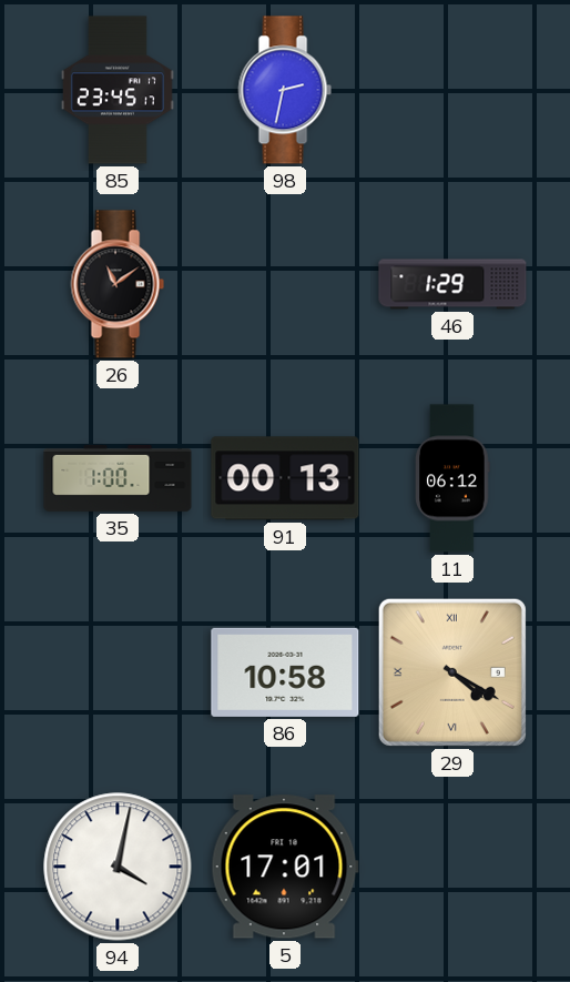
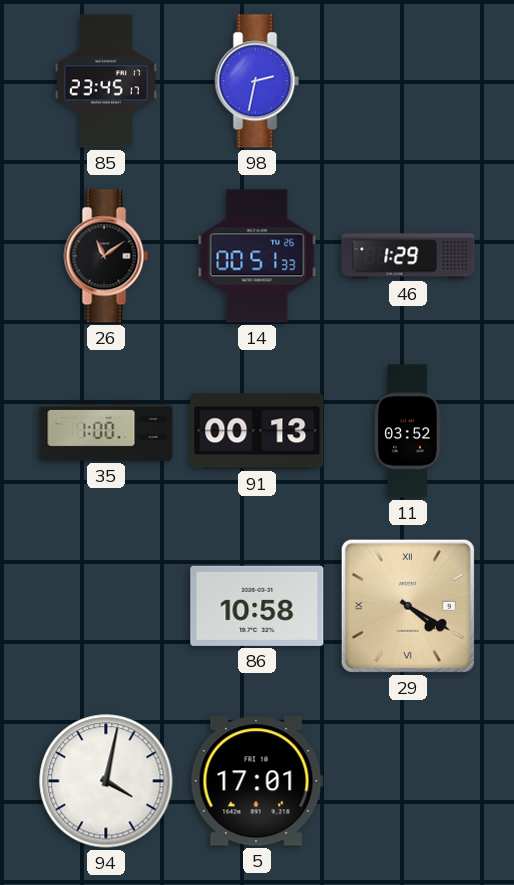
14: none -> 00:51
11: 06:12 -> 03:52
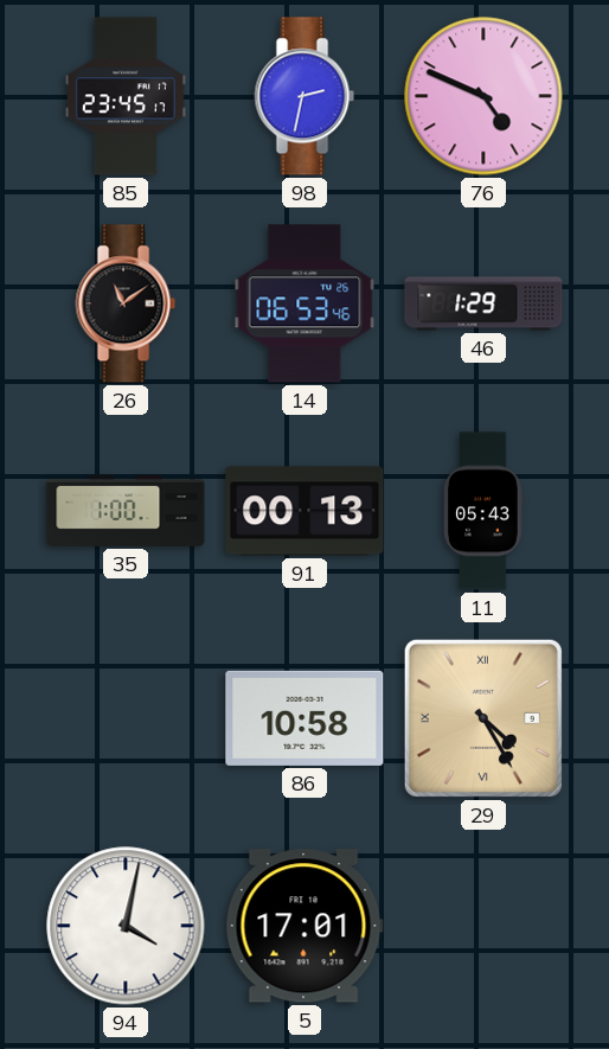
76: none -> 4:49
14: 00:51 -> 06:53
11: 03:52 -> 05:43
29: 4:20 -> 4:25
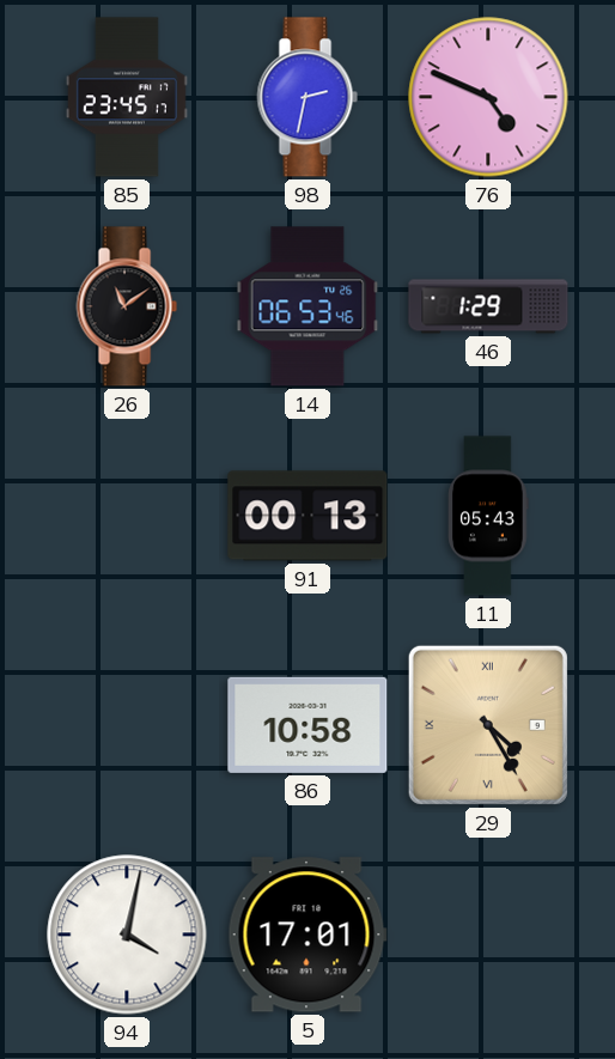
35: 1:00 -> none
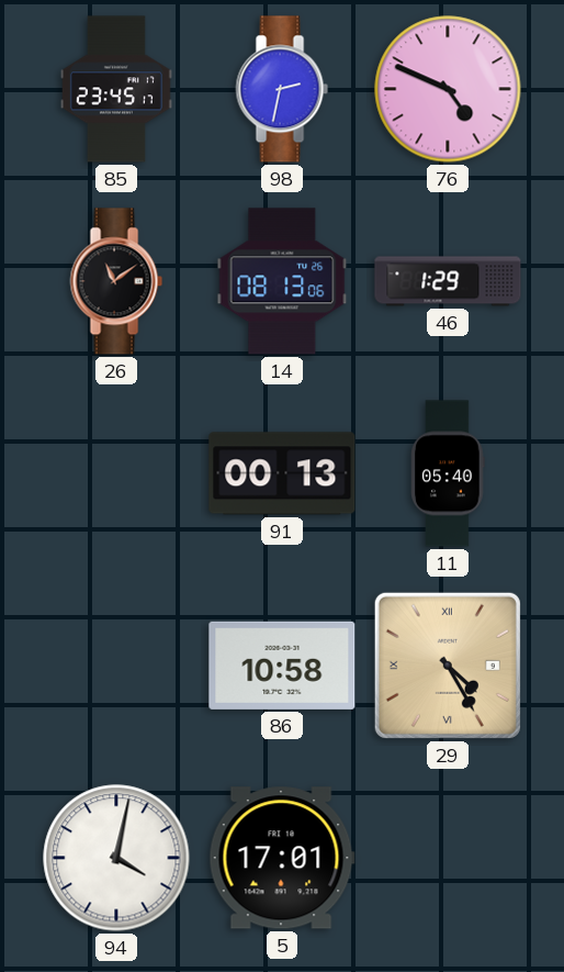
14: 06:53 -> 08:13
11: 05:43 -> 05:40
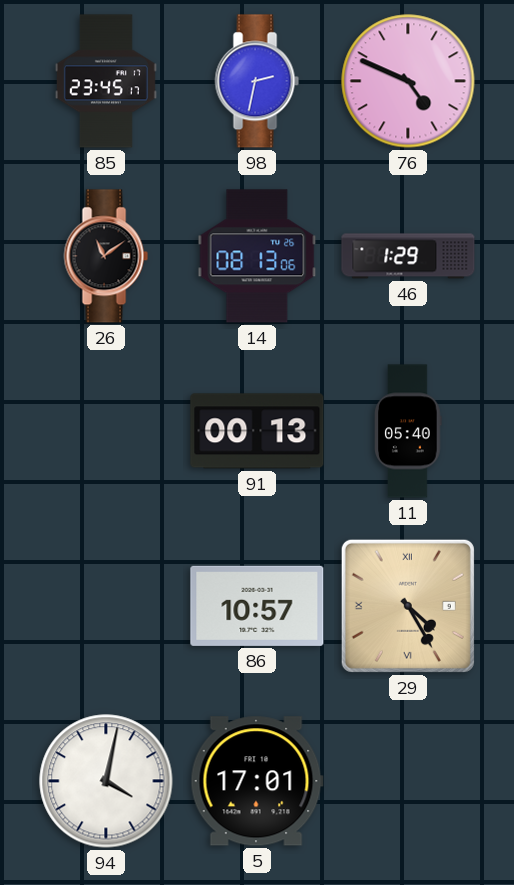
86: 10:58 -> 10:57
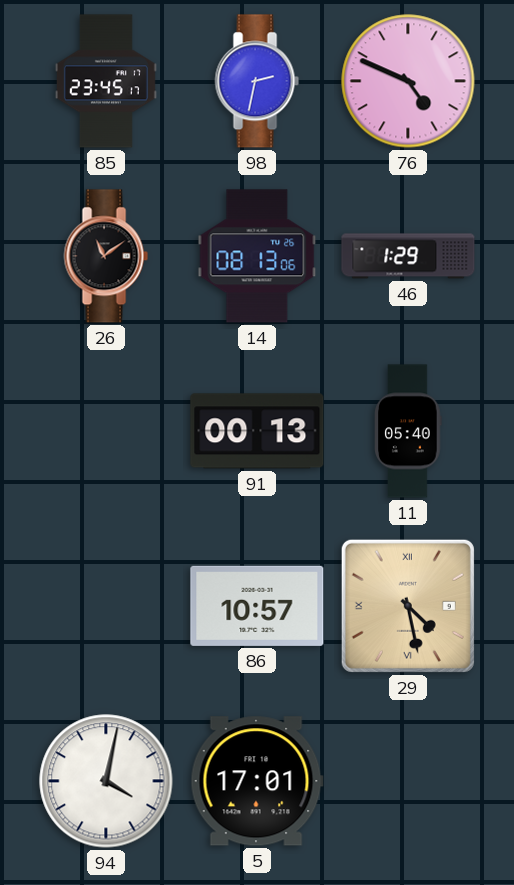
29: 4:25 -> 4:28
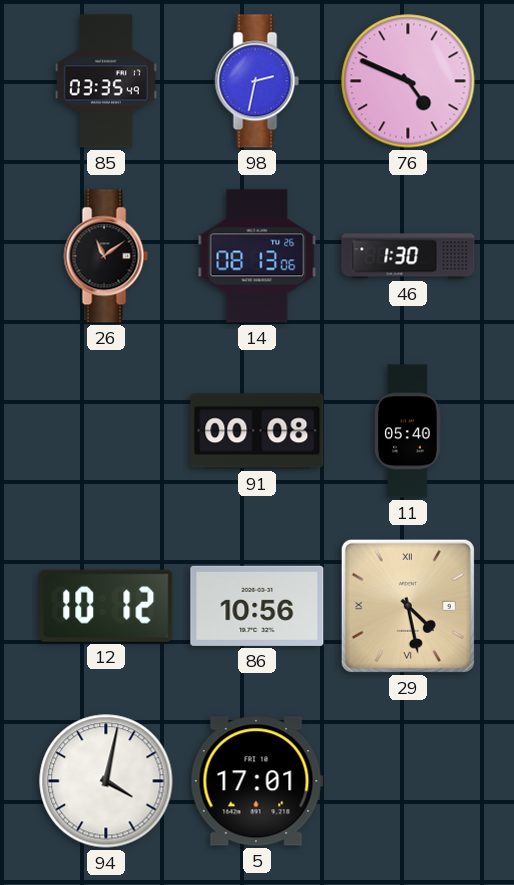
85: 23:45 -> 03:35
46: 1:29 -> 1:30
91: 00:13 -> 00:08
12: none -> 10:12
86: 10:57 -> 10:56
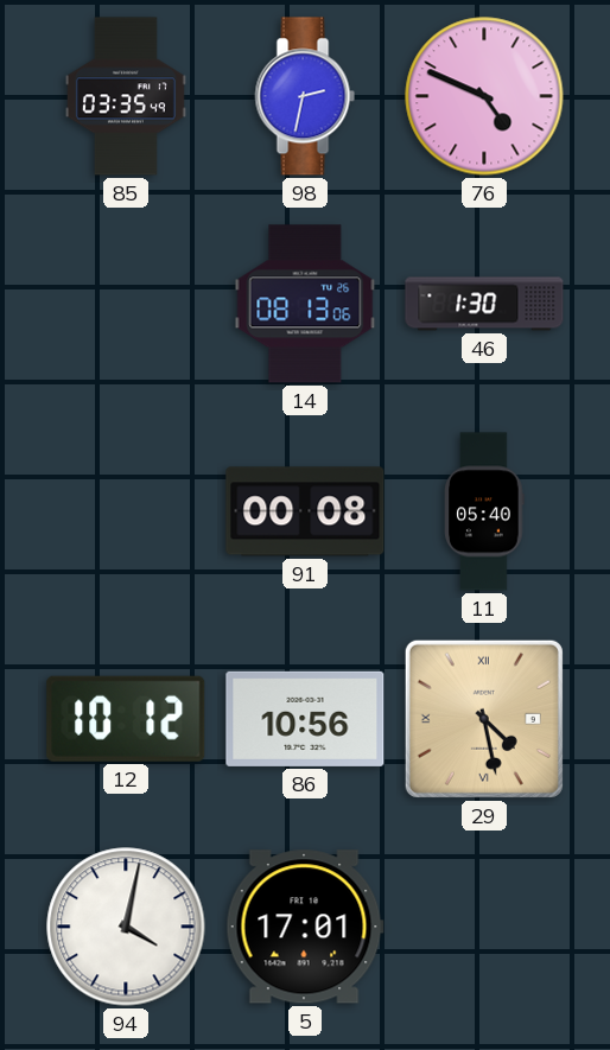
26: 11:09 -> none
